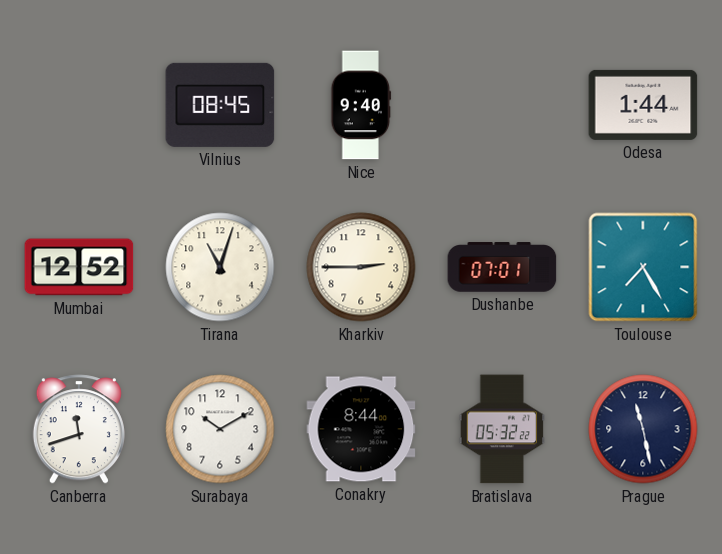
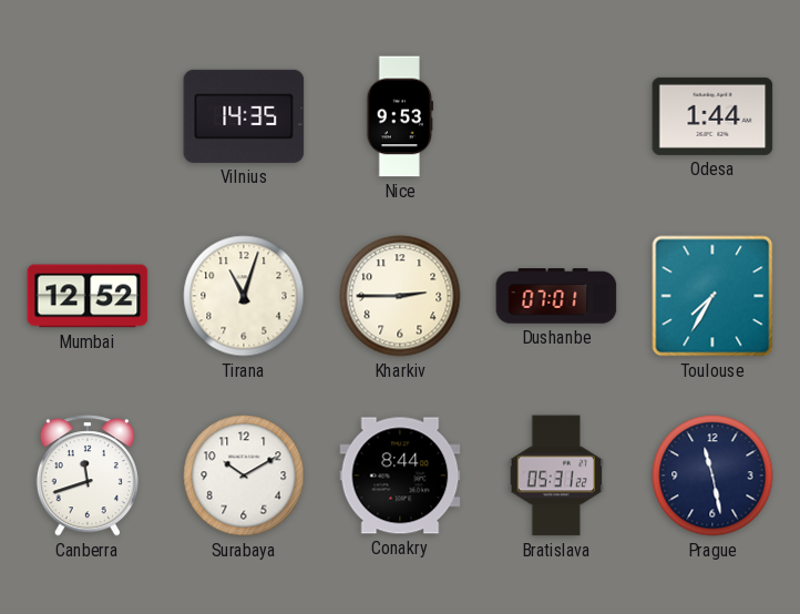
Vilnius: 08:45 -> 14:35
Nice: 9:40 -> 9:53
Toulouse: 7:25 -> 7:35
Bratislava: 05:32 -> 05:31
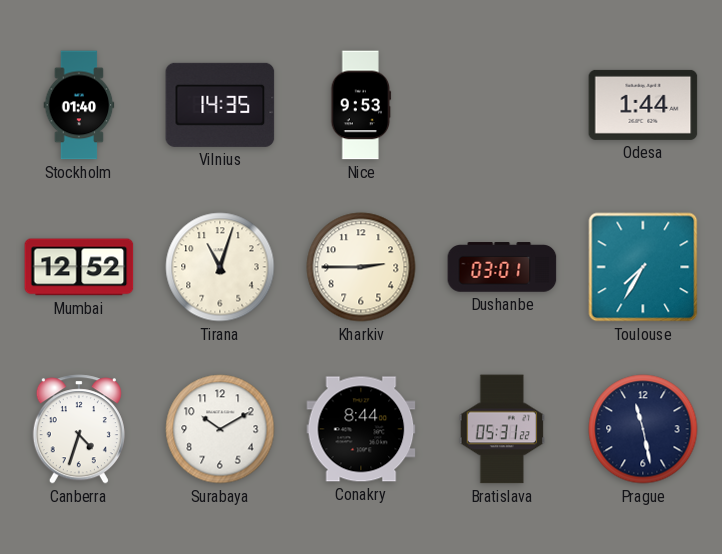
Stockholm: none -> 01:40
Dushanbe: 07:01 -> 03:01
Canberra: 11:42 -> 4:33
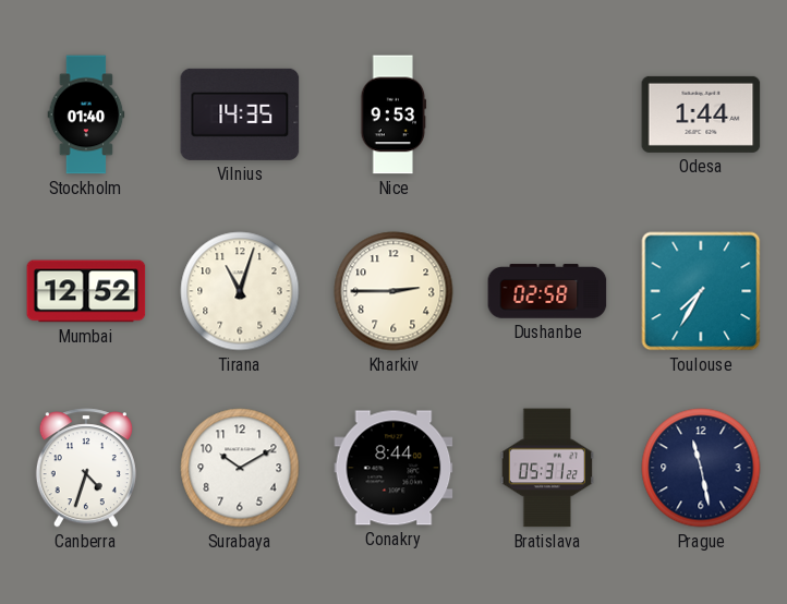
Dushanbe: 03:01 -> 02:58
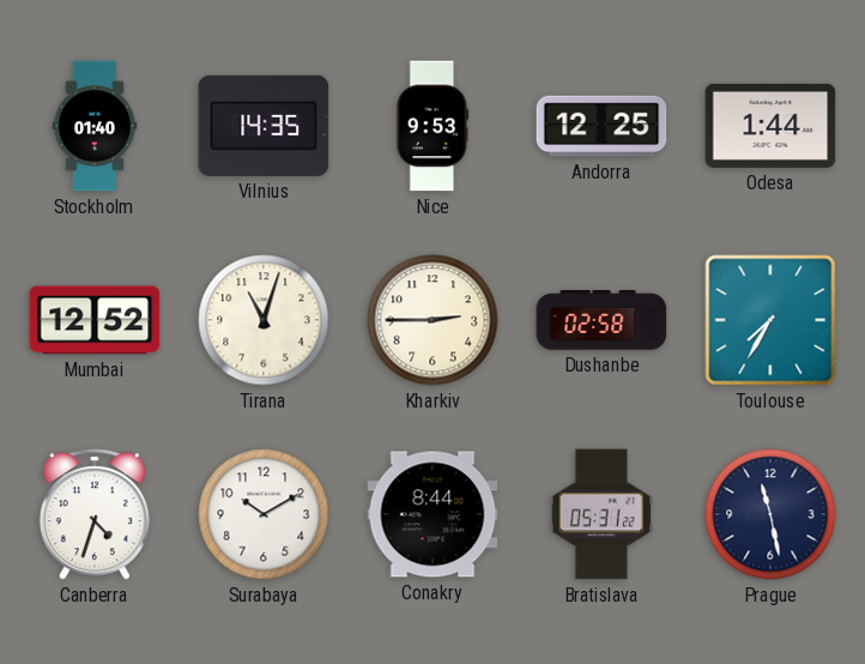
Andorra: none -> 12:25
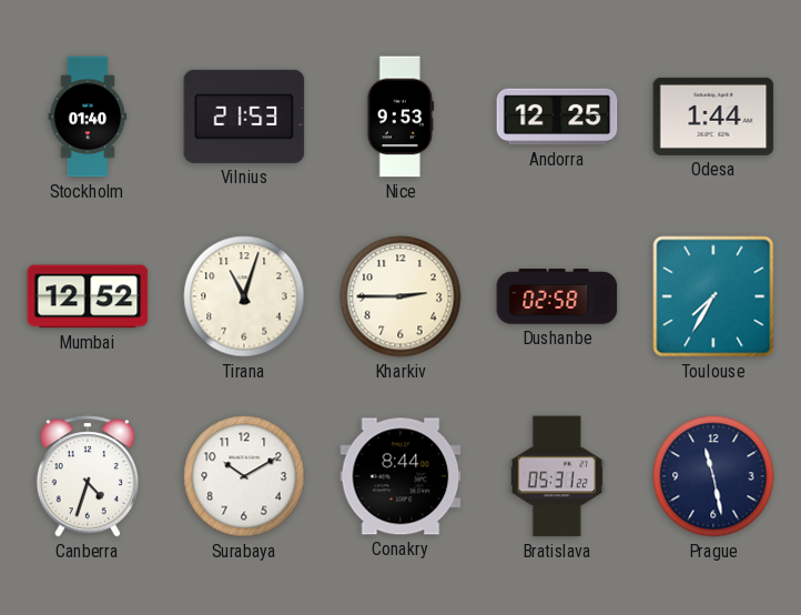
Vilnius: 14:35 -> 21:53
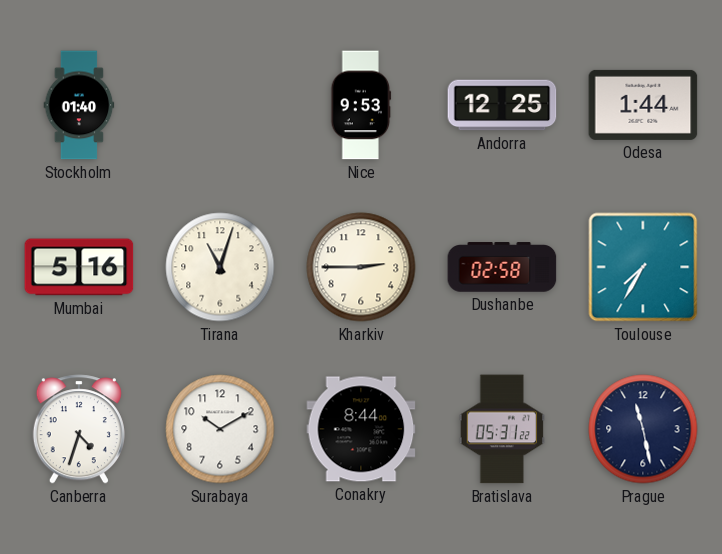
Vilnius: 21:53 -> none
Mumbai: 12:52 -> 5:16
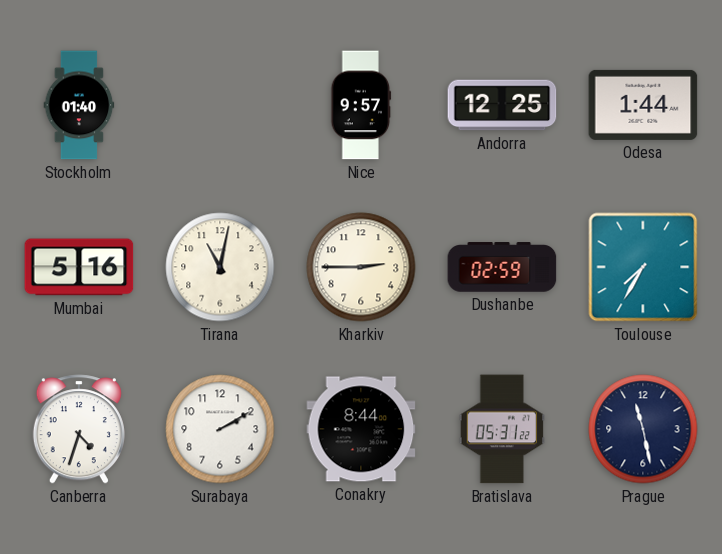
Nice: 9:53 -> 9:57
Tirana: 11:03 -> 11:02
Dushanbe: 02:58 -> 02:59
Surabaya: 10:10 -> 2:10
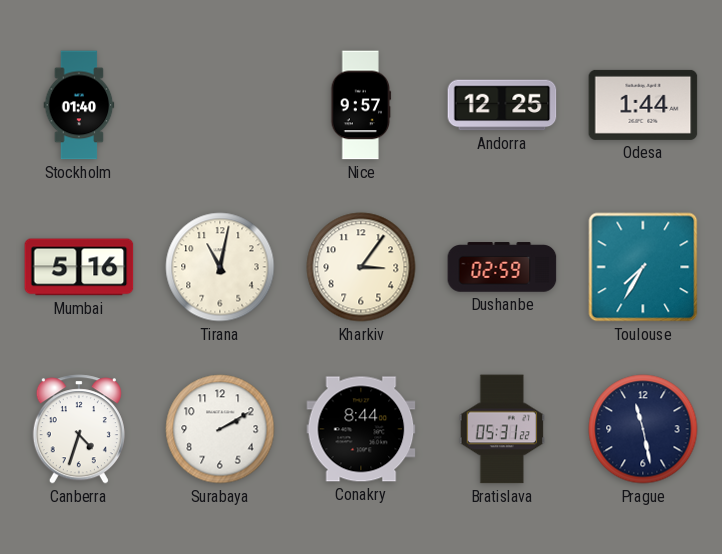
Kharkiv: 2:45 -> 3:06
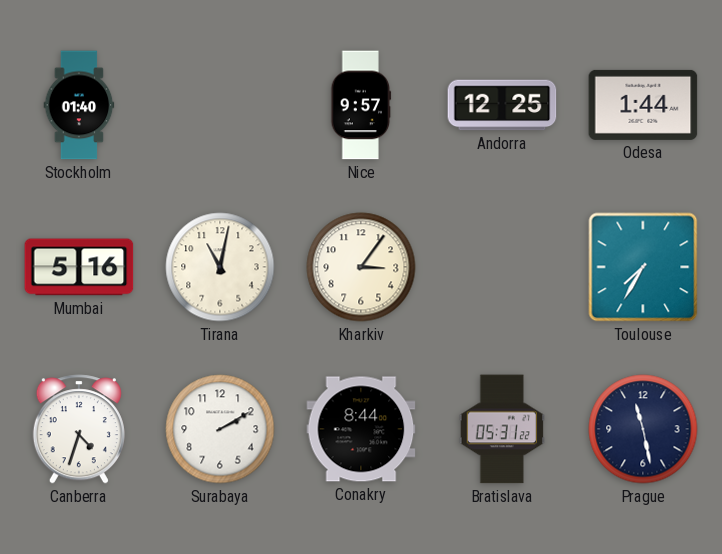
Dushanbe: 02:59 -> none
